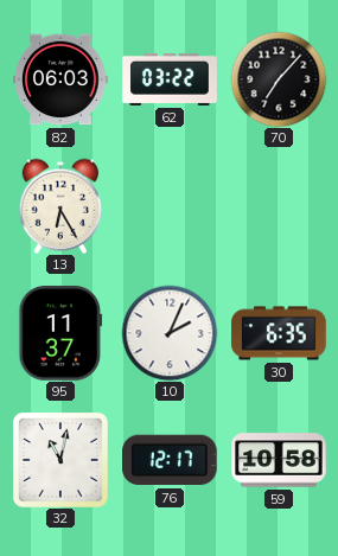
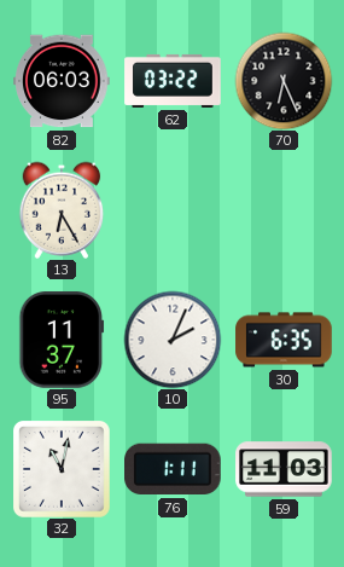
70: 7:07 -> 6:26
76: 12:17 -> 1:11
59: 10:58 -> 11:03
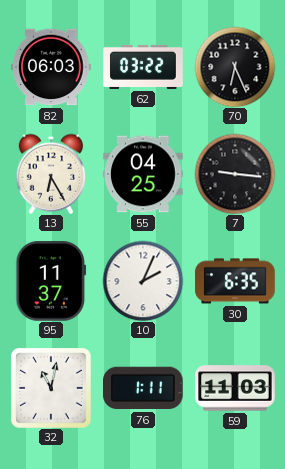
55: none -> 04:25
7: none -> 9:16
